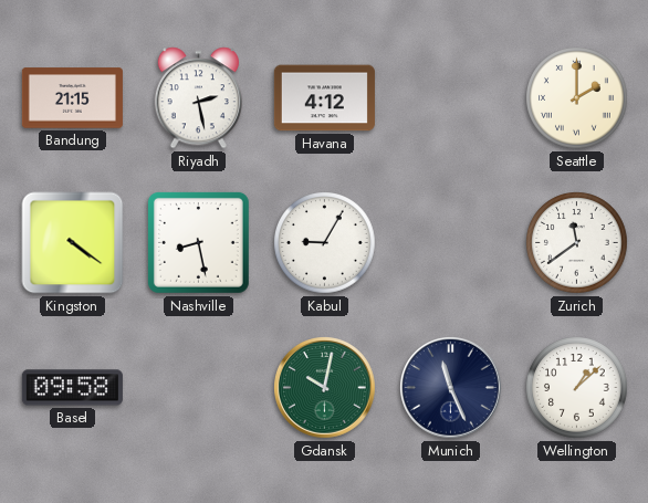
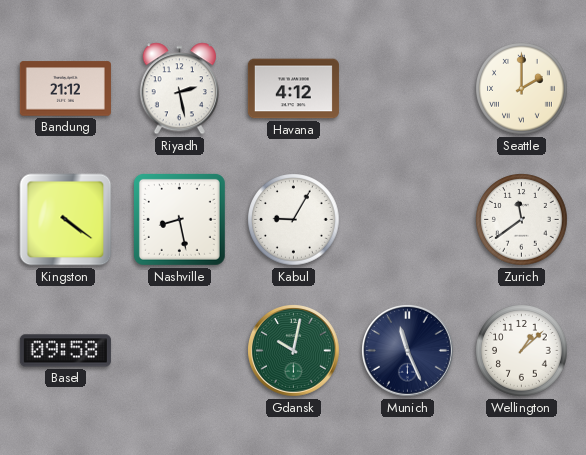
Bandung: 21:15 -> 21:12
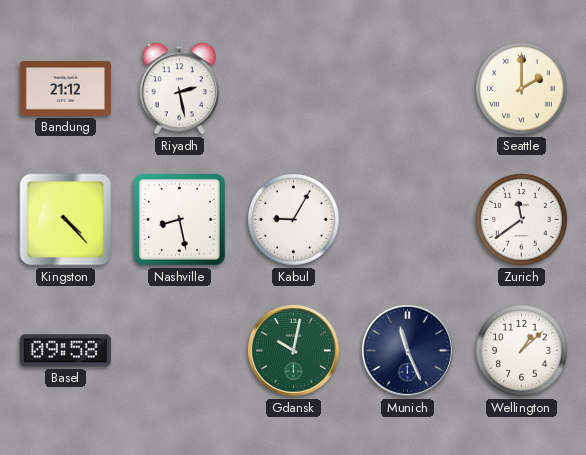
Havana: 4:12 -> none
Kingston: 4:21 -> 4:23
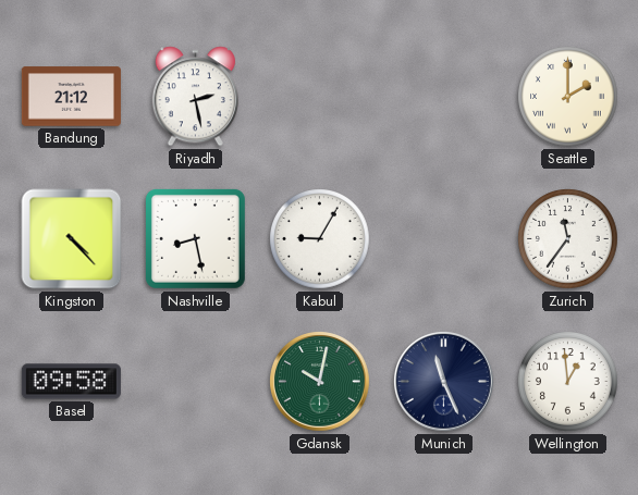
Zurich: 11:39 -> 11:36
Wellington: 1:08 -> 12:59
